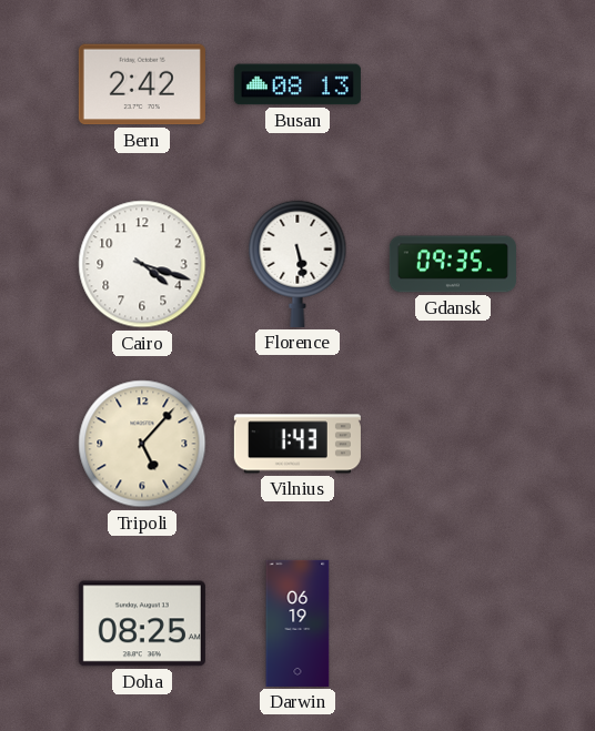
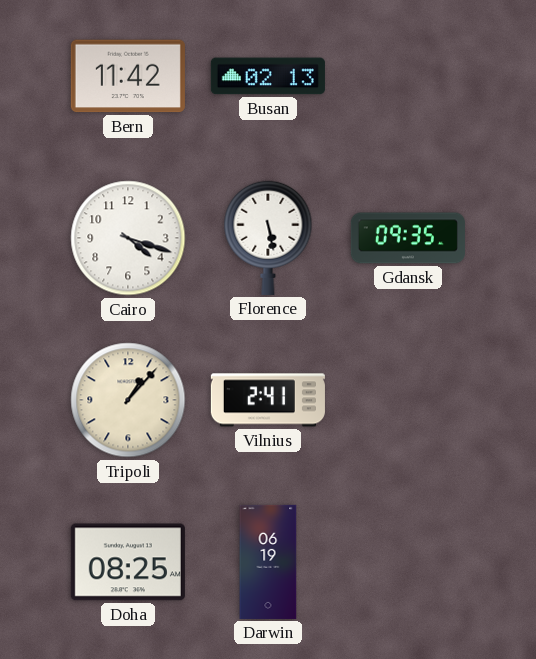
Bern: 2:42 -> 11:42
Busan: 08:13 -> 02:13
Tripoli: 5:07 -> 1:07
Vilnius: 1:43 -> 2:41
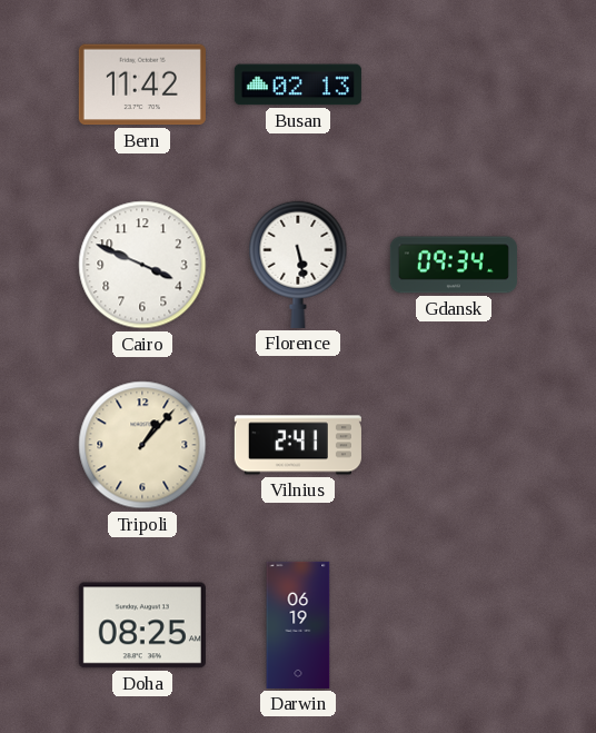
Cairo: 4:18 -> 3:49
Gdansk: 09:35 -> 09:34
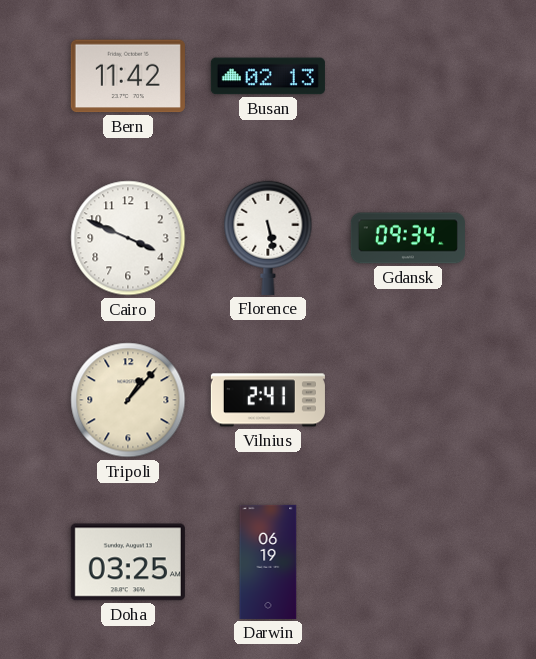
Doha: 08:25 -> 03:25
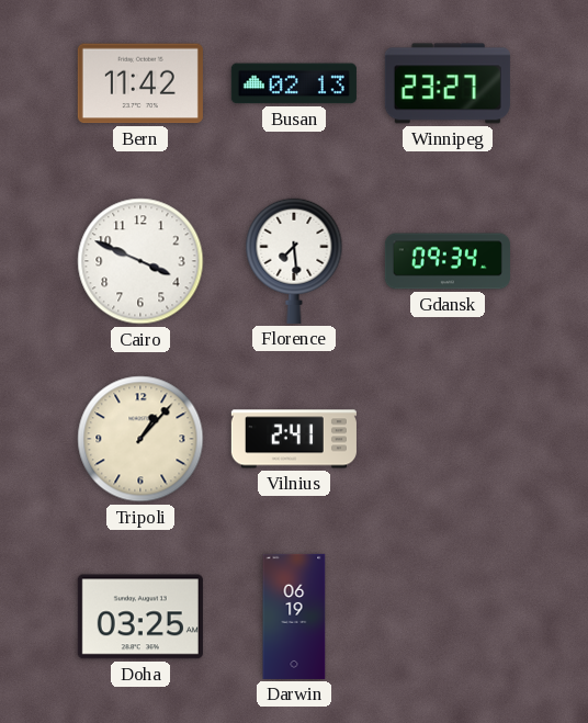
Winnipeg: none -> 23:27
Florence: 5:28 -> 7:29
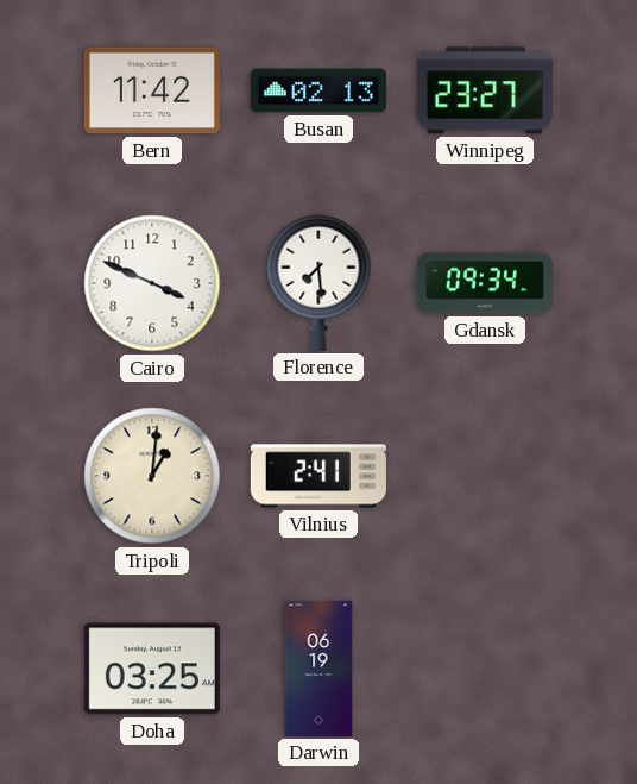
Tripoli: 1:07 -> 1:01
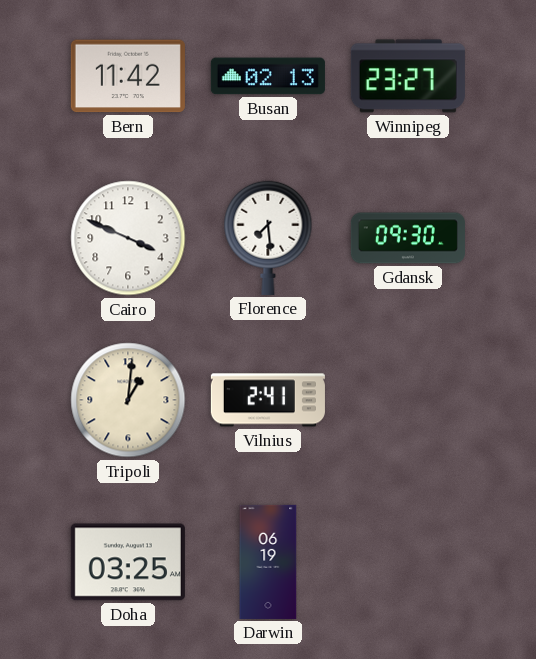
Gdansk: 09:34 -> 09:30
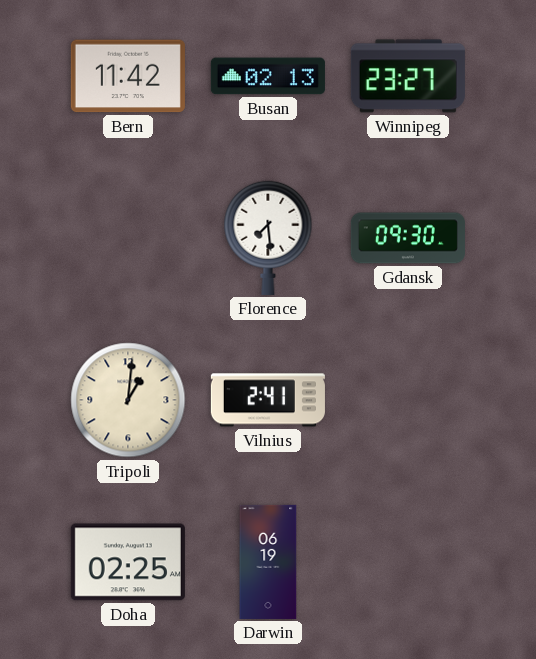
Cairo: 3:49 -> none
Doha: 03:25 -> 02:25
